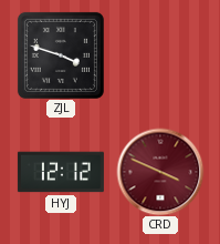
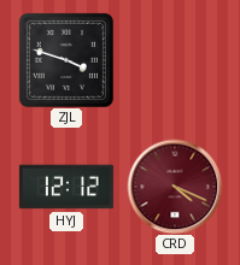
CRD: 3:49 -> 4:19
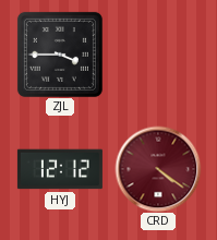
ZJL: 3:48 -> 3:45
CRD: 4:19 -> 4:21
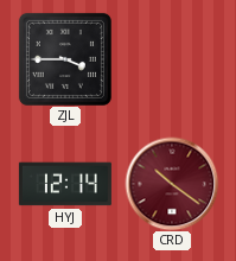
HYJ: 12:12 -> 12:14
CRD: 4:21 -> 10:21
